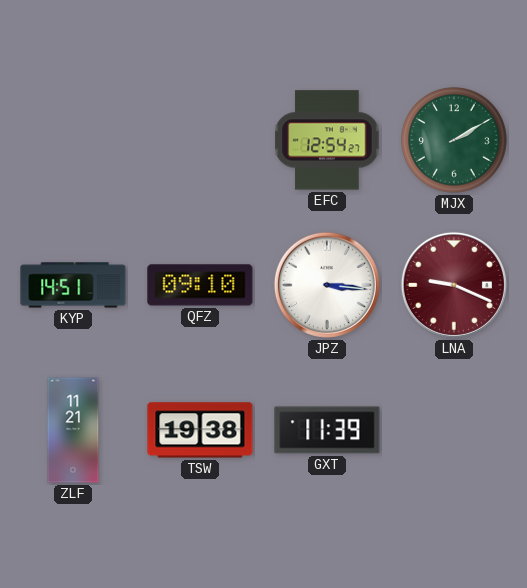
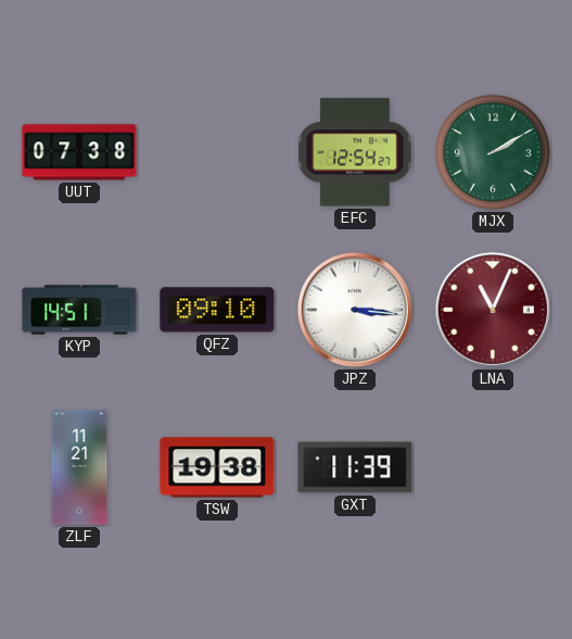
UUT: none -> 07:38
LNA: 9:19 -> 11:04
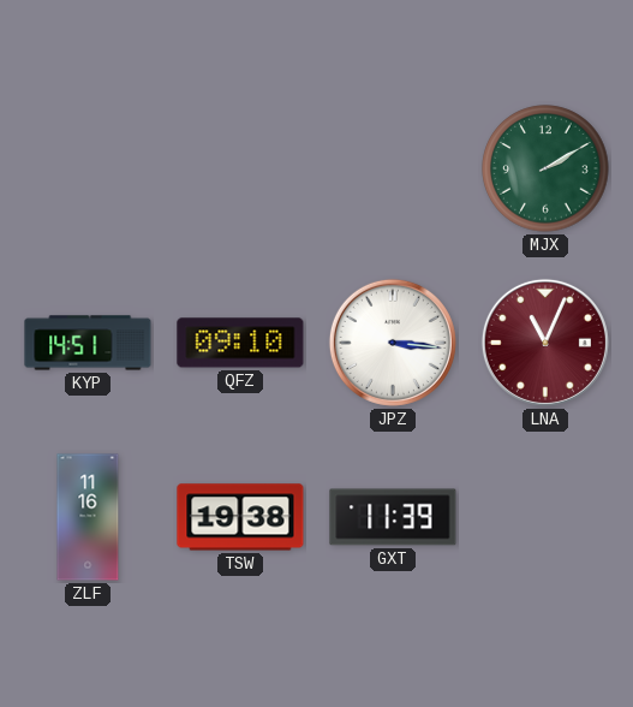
UUT: 07:38 -> none
EFC: 12:54 -> none
ZLF: 11:21 -> 11:16
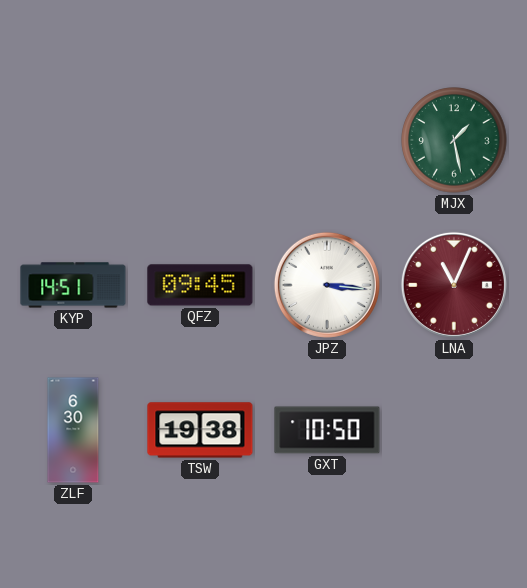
MJX: 2:10 -> 1:28
QFZ: 09:10 -> 09:45
ZLF: 11:16 -> 6:30
GXT: 11:39 -> 10:50
